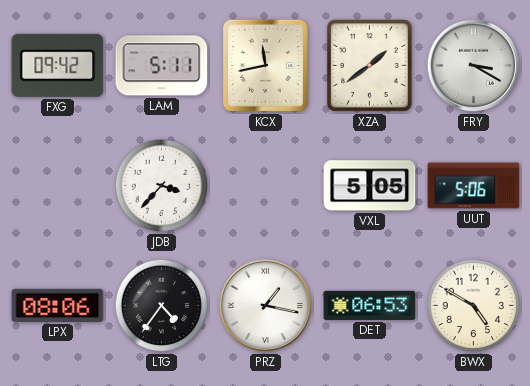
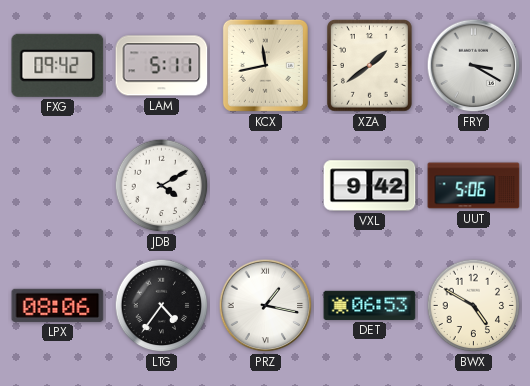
JDB: 3:37 -> 4:10
VXL: 5:05 -> 9:42
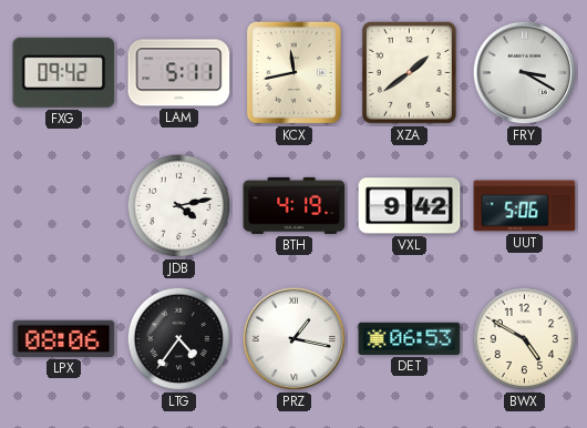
JDB: 4:10 -> 4:13
BTH: none -> 4:19
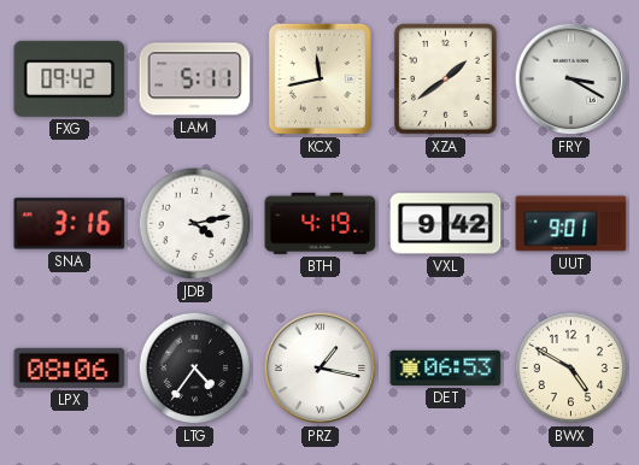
SNA: none -> 3:16
UUT: 5:06 -> 9:01
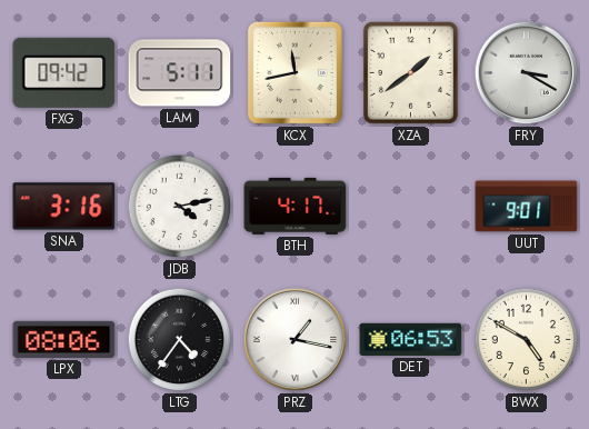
BTH: 4:19 -> 4:17
VXL: 9:42 -> none
